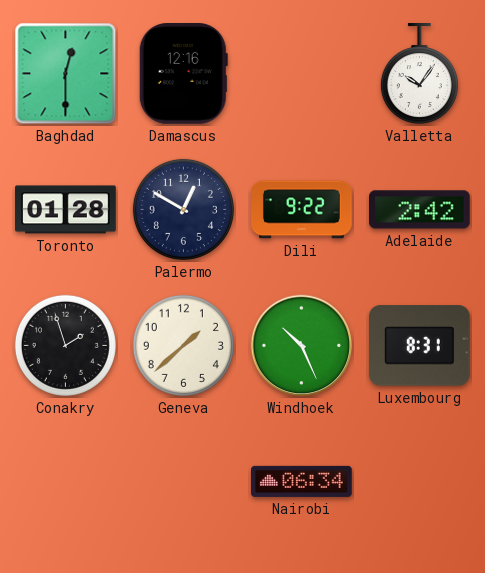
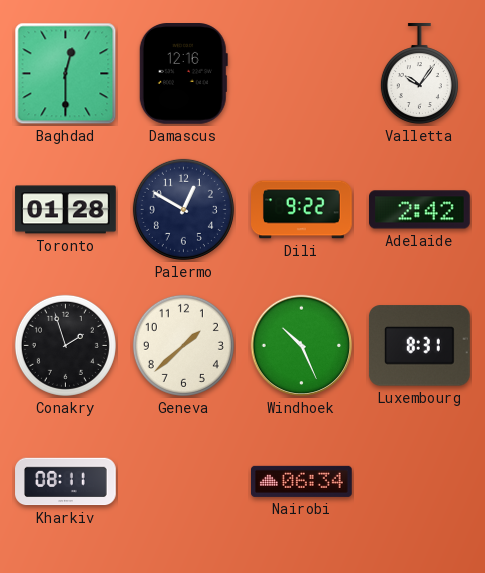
Kharkiv: none -> 08:11
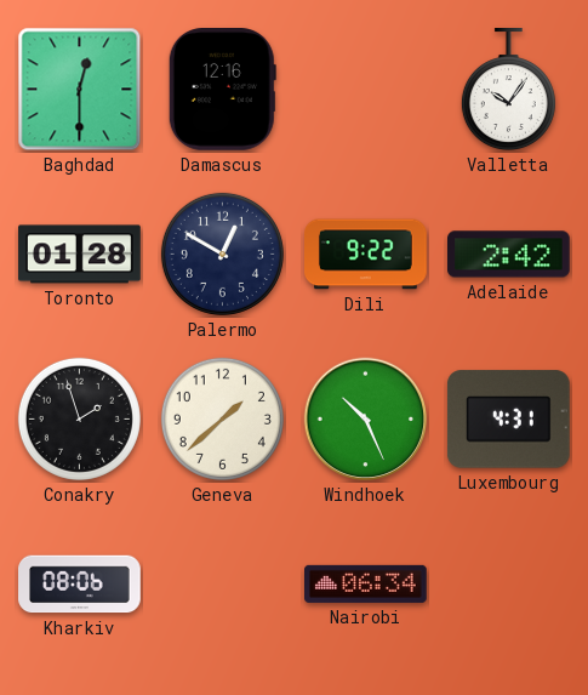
Luxembourg: 8:31 -> 4:31
Kharkiv: 08:11 -> 08:06
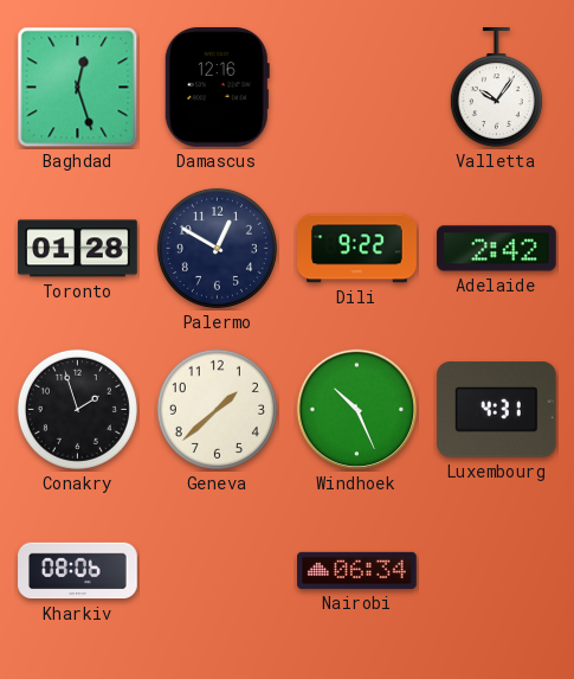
Baghdad: 12:30 -> 12:27
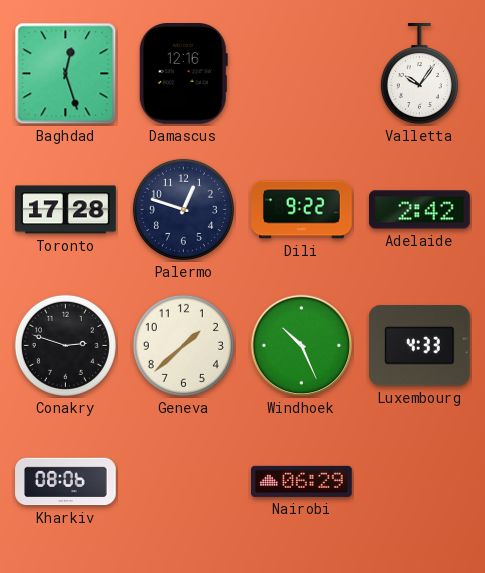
Toronto: 01:28 -> 17:28
Palermo: 12:50 -> 12:48
Conakry: 1:57 -> 2:48
Luxembourg: 4:31 -> 4:33
Nairobi: 06:34 -> 06:29
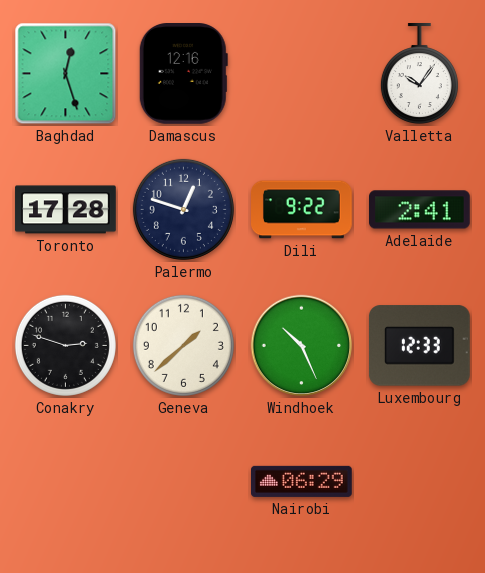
Adelaide: 2:42 -> 2:41
Luxembourg: 4:33 -> 12:33
Kharkiv: 08:06 -> none
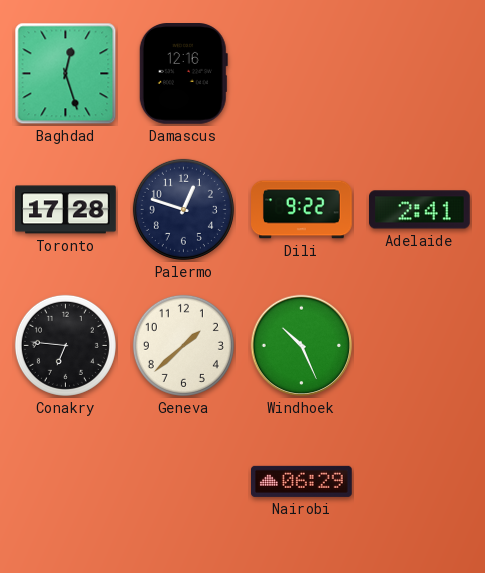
Valletta: 10:06 -> none
Conakry: 2:48 -> 6:46
Luxembourg: 12:33 -> none
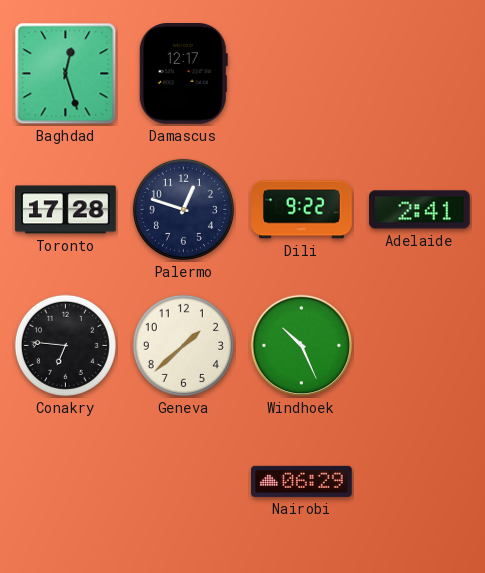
Damascus: 12:16 -> 12:17
